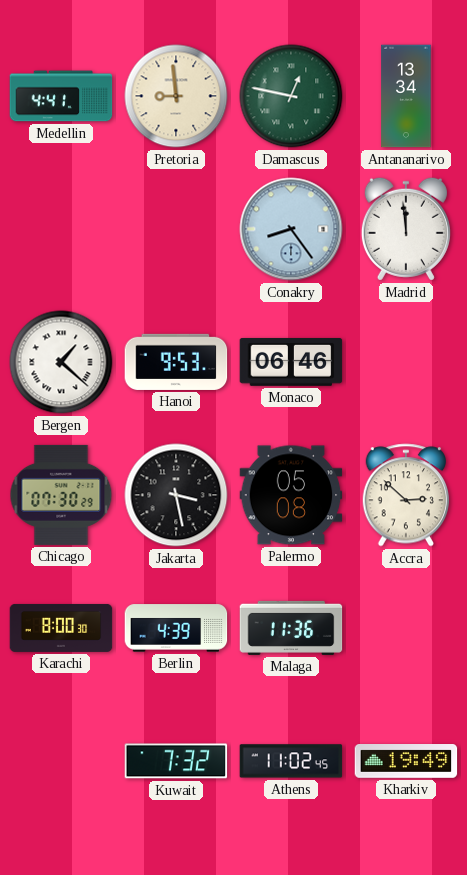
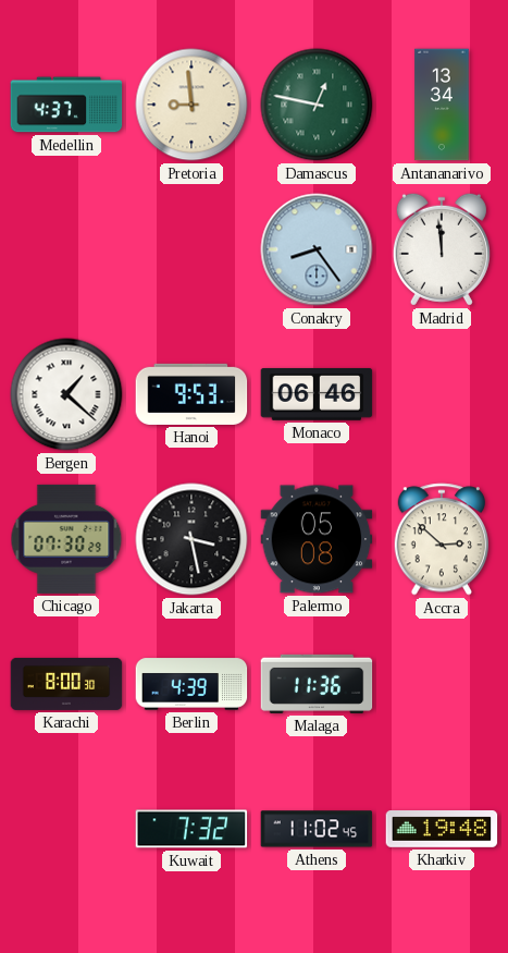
Medellin: 4:41 -> 4:37
Kharkiv: 19:49 -> 19:48
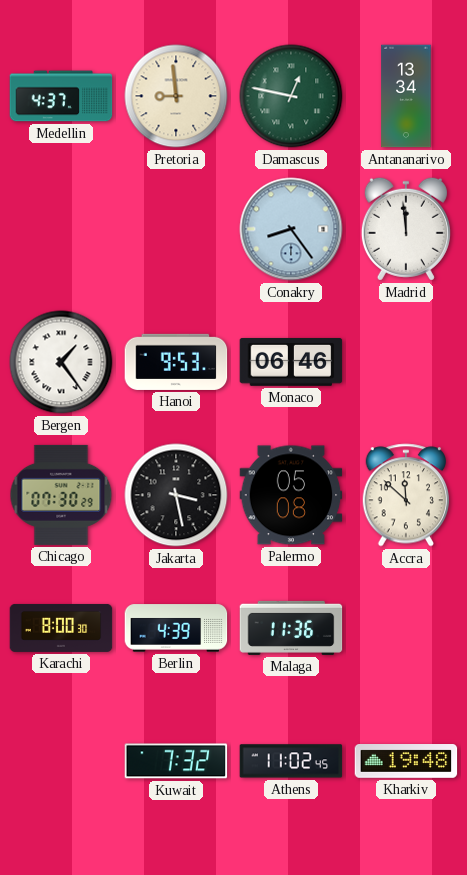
Bergen: 1:22 -> 1:24
Accra: 2:52 -> 11:52
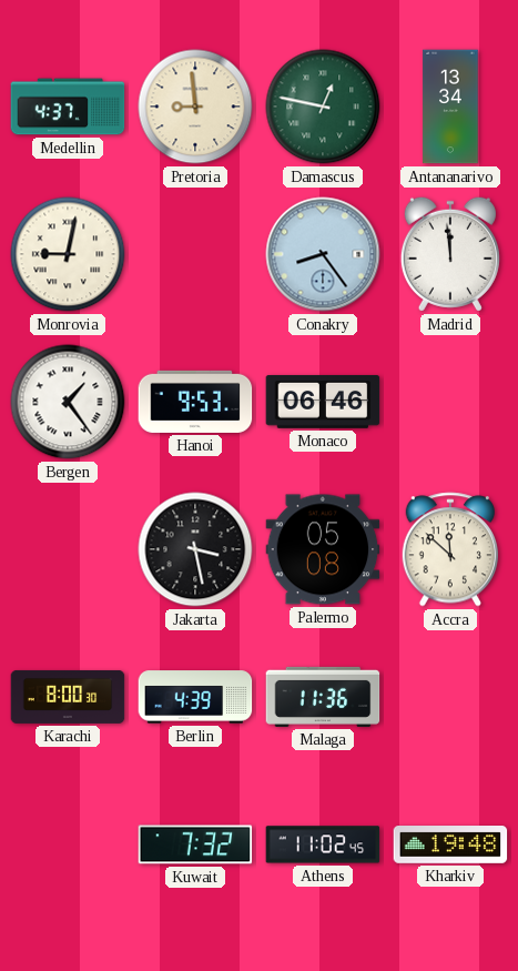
Monrovia: none -> 9:02
Chicago: 07:30 -> none
